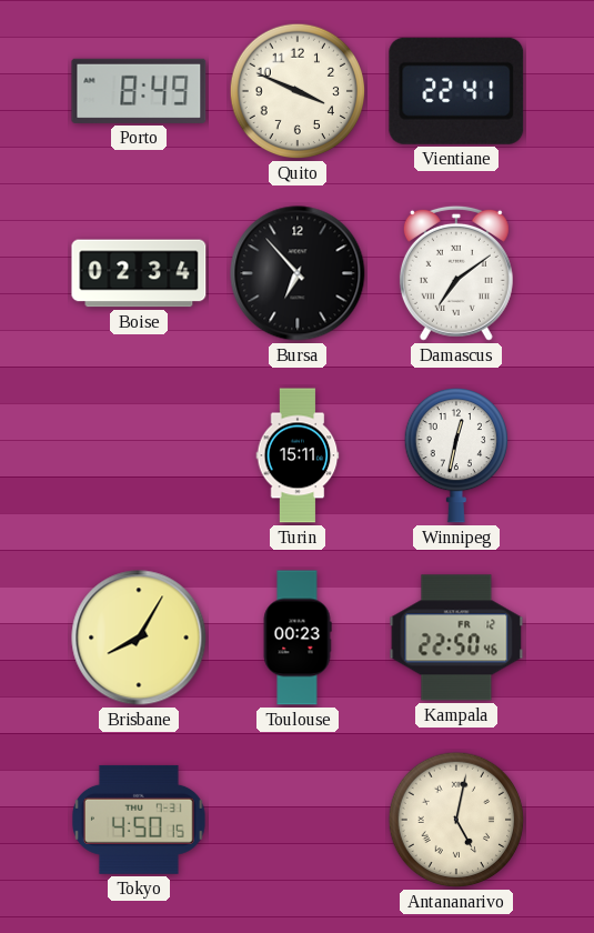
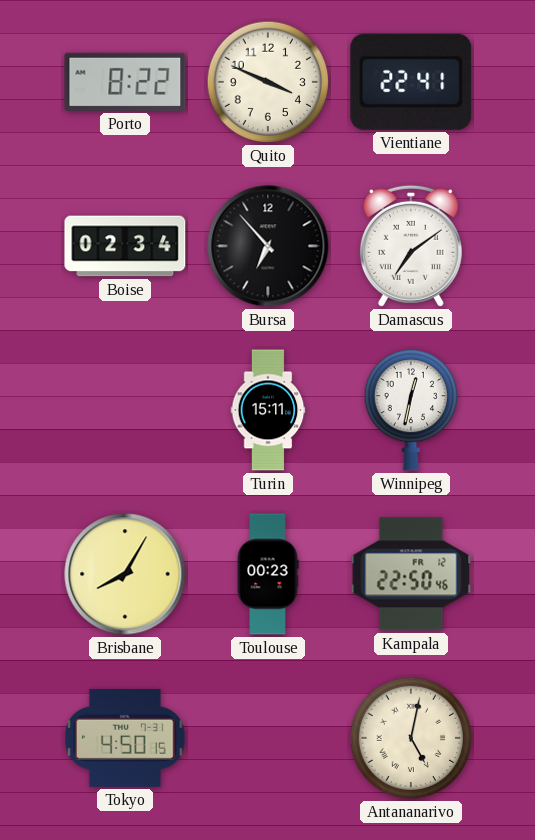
Porto: 8:49 -> 8:22
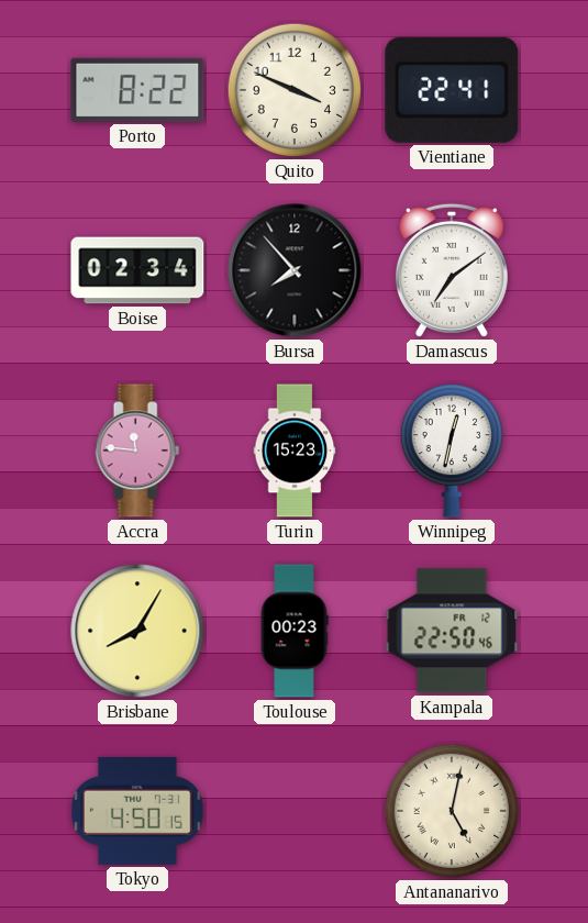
Bursa: 6:53 -> 7:53
Accra: none -> 11:46
Turin: 15:11 -> 15:23
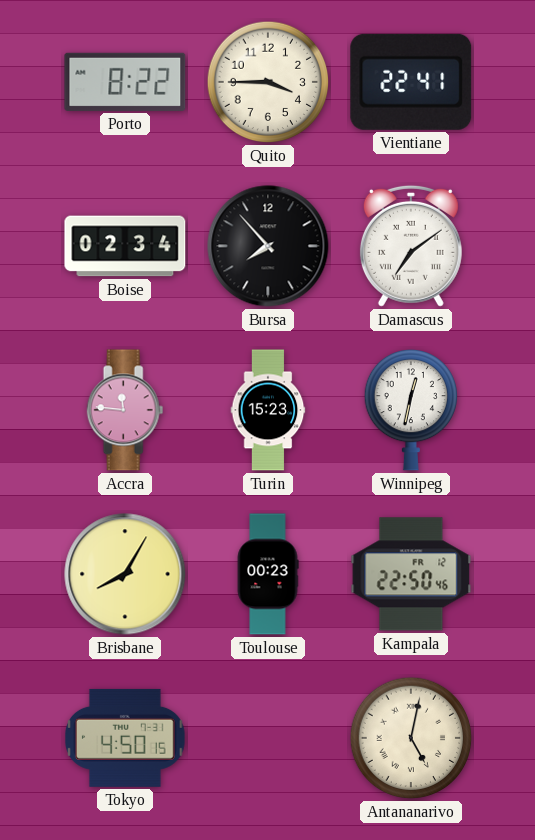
Quito: 3:49 -> 3:45
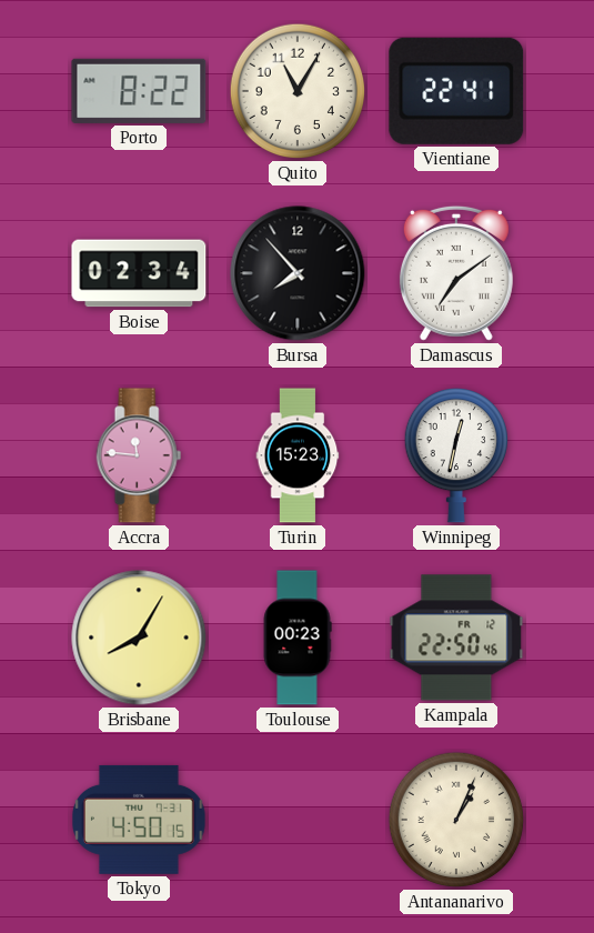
Quito: 3:45 -> 11:05
Antananarivo: 5:02 -> 1:04
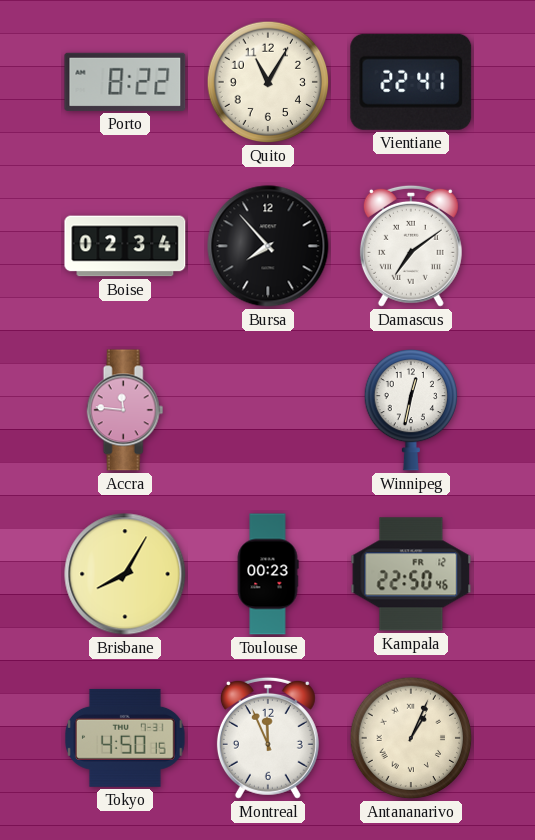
Turin: 15:23 -> none
Montreal: none -> 11:56
